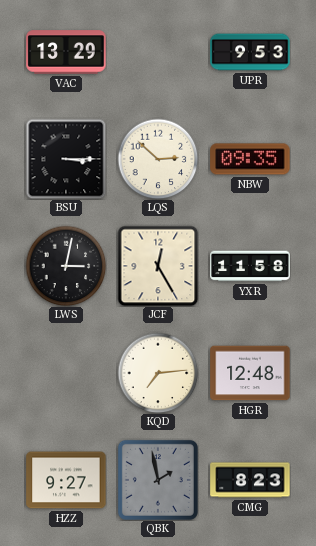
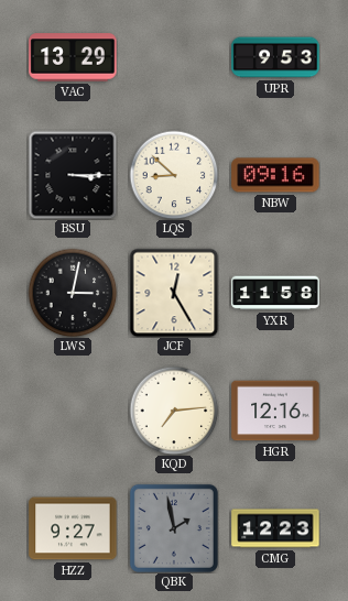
LQS: 2:52 -> 8:52
NBW: 09:35 -> 09:16
HGR: 12:48 -> 12:16
CMG: 8:23 -> 12:23
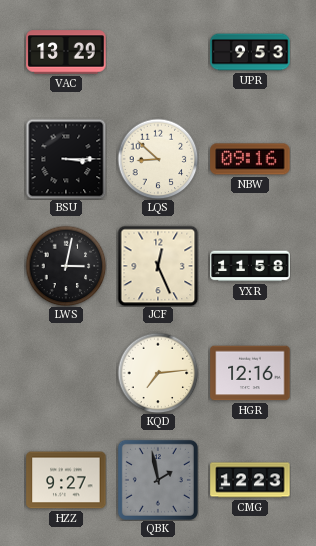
JCF: 12:25 -> 12:26
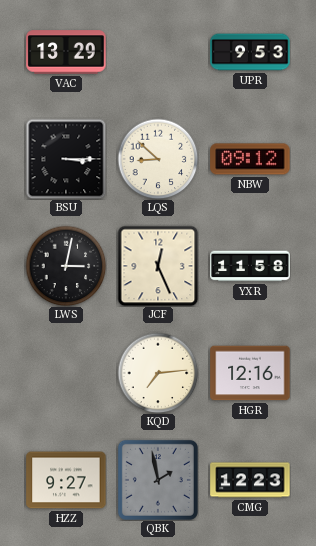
NBW: 09:16 -> 09:12
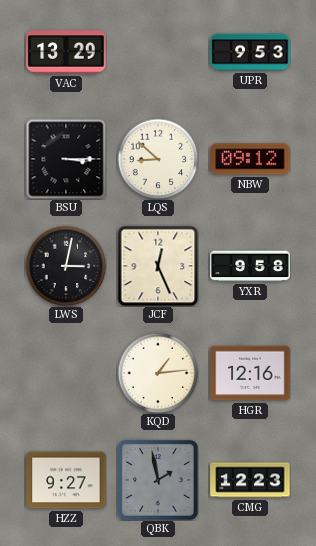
YXR: 11:58 -> 9:58
KQD: 7:14 -> 1:14
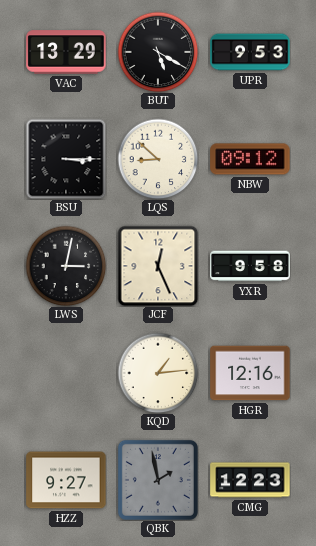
BUT: none -> 5:20
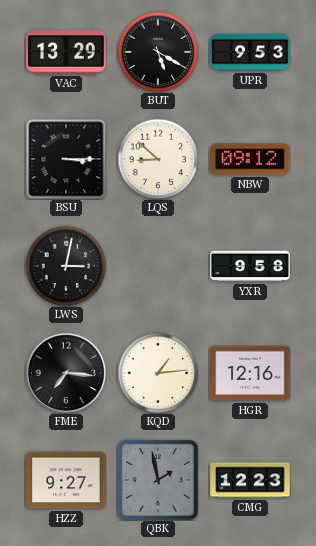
JCF: 12:26 -> none
FME: none -> 7:16
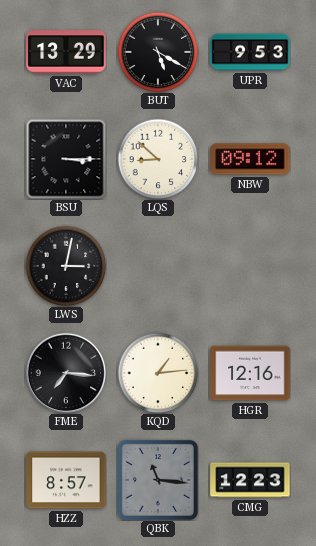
YXR: 9:58 -> none
HZZ: 9:27 -> 8:57
QBK: 1:58 -> 11:16
